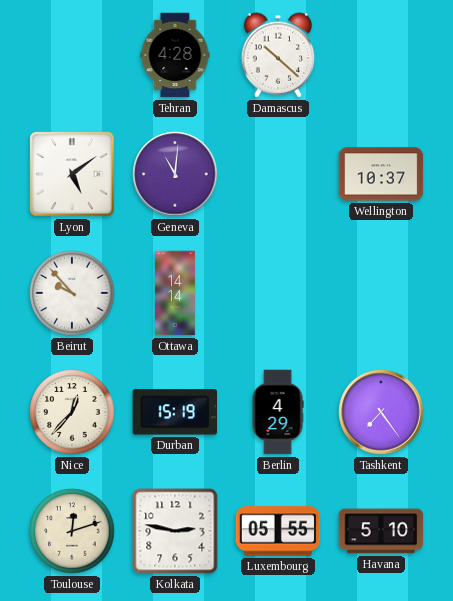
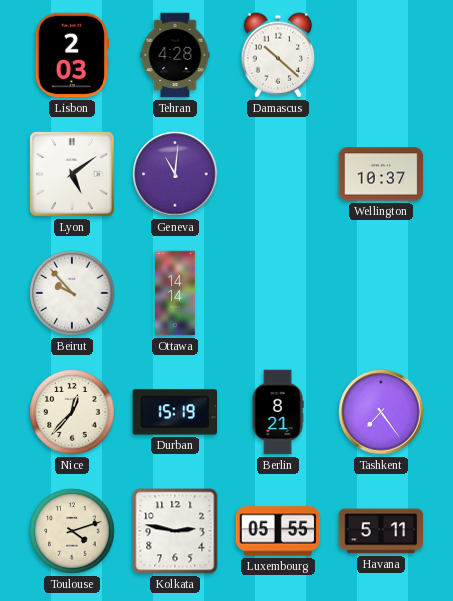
Lisbon: none -> 2:03
Berlin: 4:29 -> 8:21
Toulouse: 12:12 -> 4:12
Havana: 5:10 -> 5:11
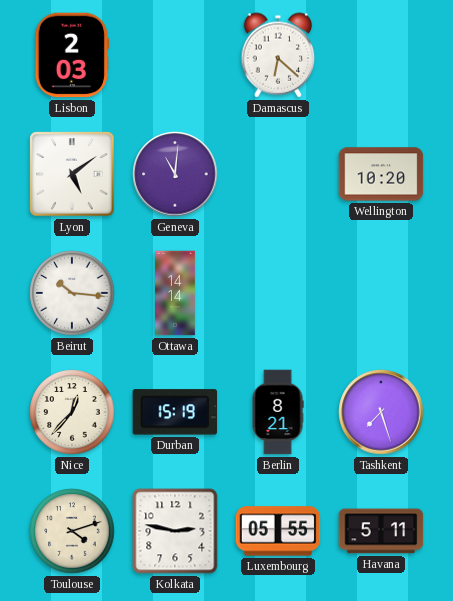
Tehran: 4:28 -> none
Damascus: 10:22 -> 6:22
Wellington: 10:37 -> 10:20
Beirut: 9:53 -> 10:16
Tashkent: 7:24 -> 7:27
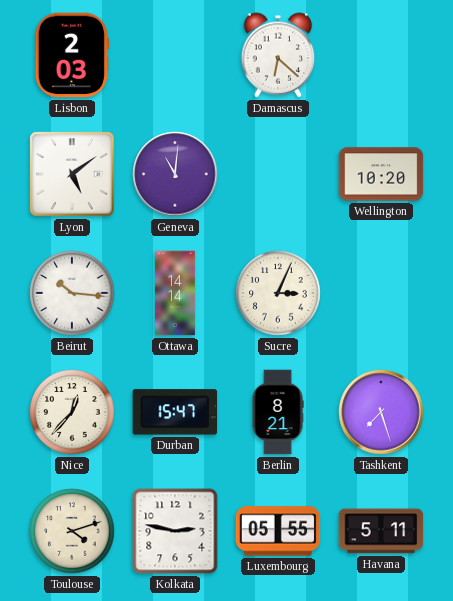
Sucre: none -> 3:04
Durban: 15:19 -> 15:47
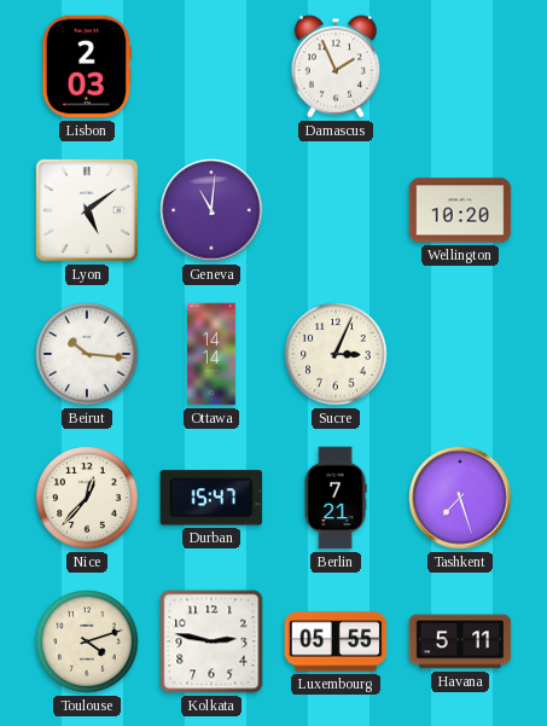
Damascus: 6:22 -> 1:56
Berlin: 8:21 -> 7:21
